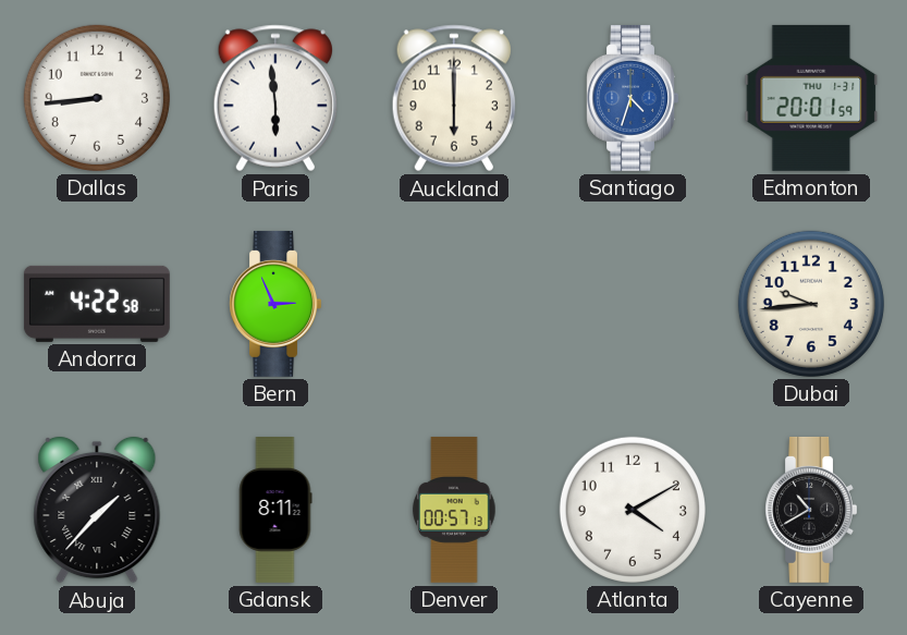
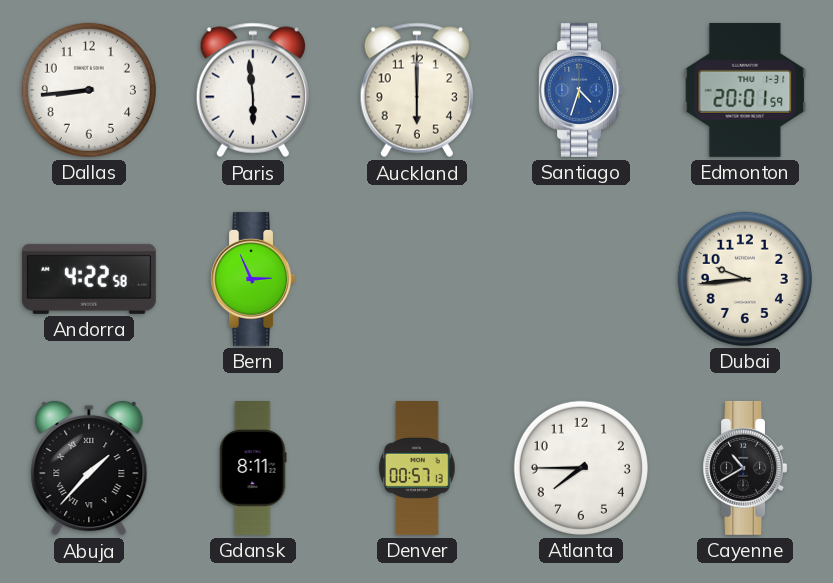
Atlanta: 4:10 -> 7:45
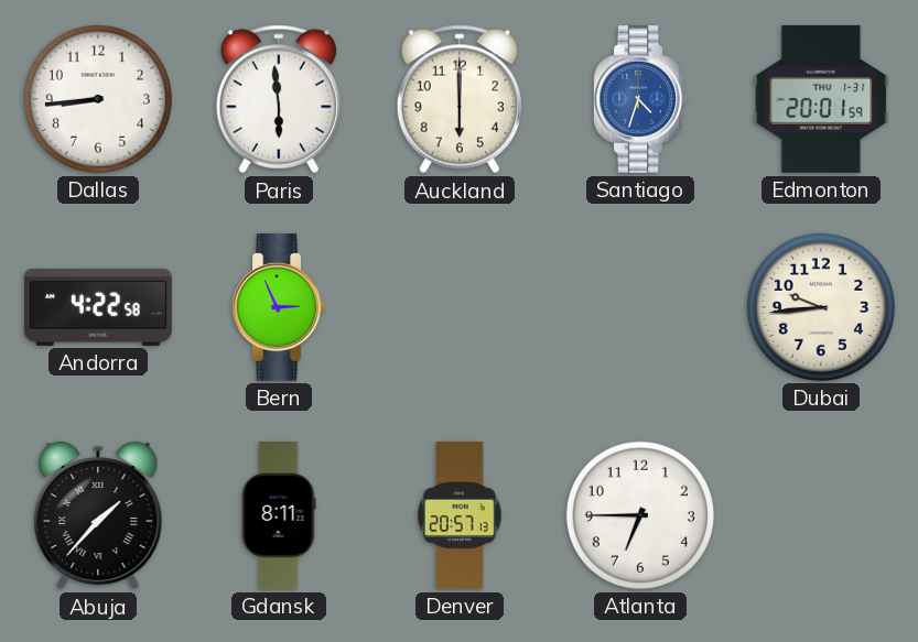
Denver: 00:57 -> 20:57
Atlanta: 7:45 -> 6:45
Cayenne: 10:40 -> none
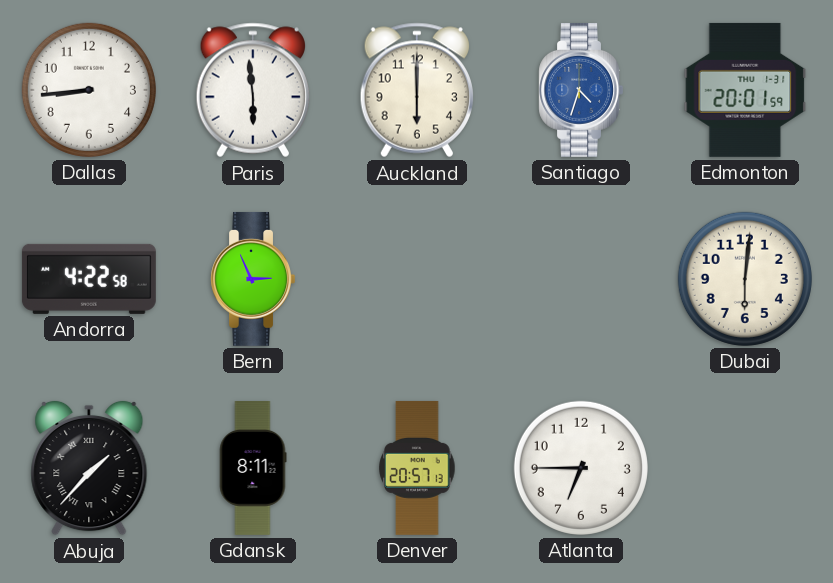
Dubai: 9:44 -> 6:01
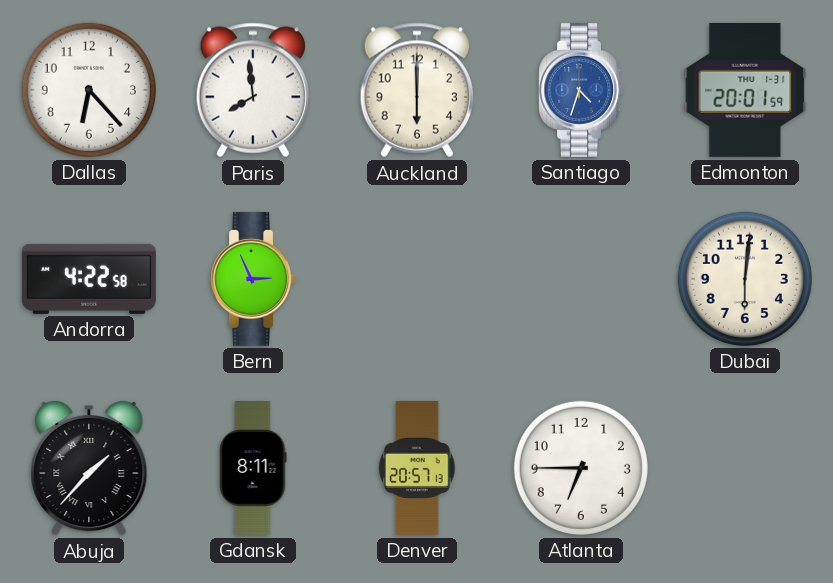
Dallas: 8:44 -> 6:23
Paris: 5:59 -> 7:59
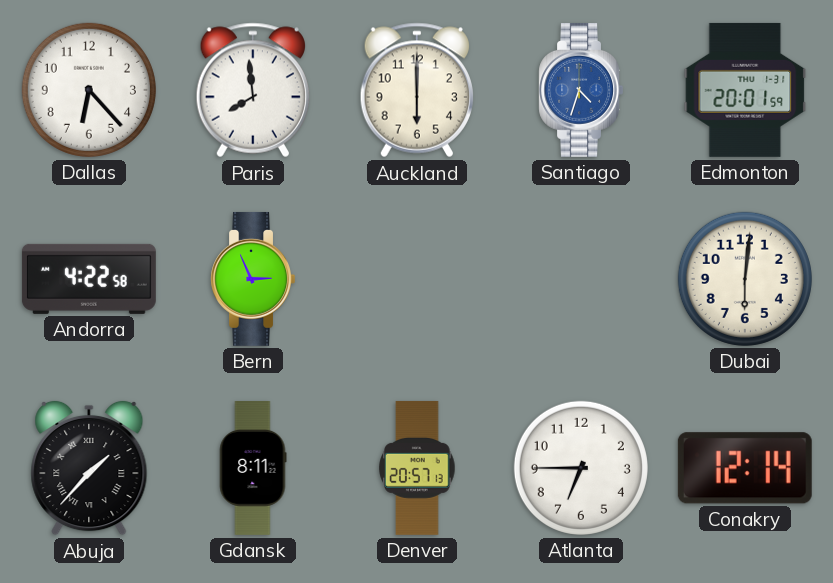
Conakry: none -> 12:14
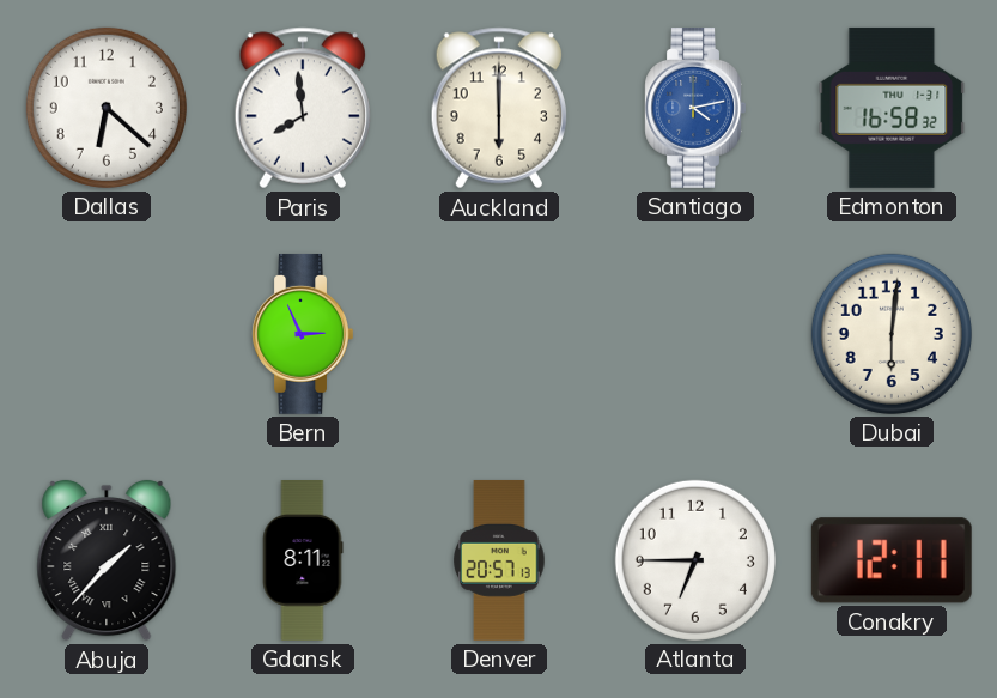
Dallas: 6:23 -> 6:22
Santiago: 4:33 -> 4:13
Edmonton: 20:01 -> 16:58
Andorra: 4:22 -> none
Conakry: 12:14 -> 12:11
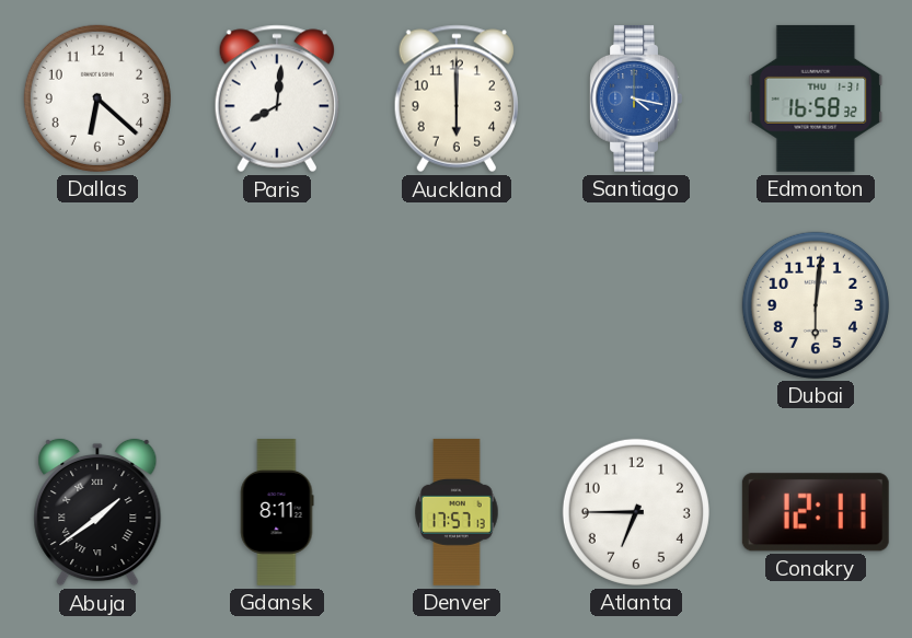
Paris: 7:59 -> 8:01
Santiago: 4:13 -> 4:17
Bern: 2:56 -> none
Abuja: 1:37 -> 1:39
Denver: 20:57 -> 17:57
